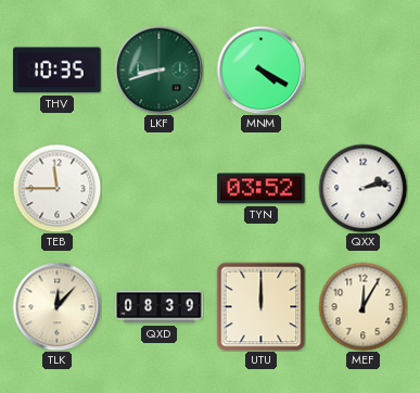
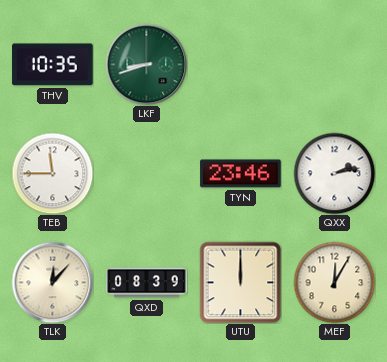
MNM: 4:20 -> none
TYN: 03:52 -> 23:46
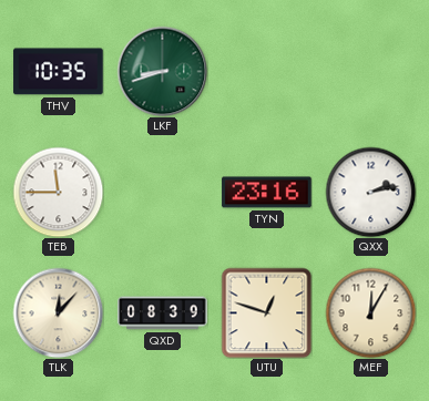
TYN: 23:46 -> 23:16
UTU: 12:00 -> 12:48
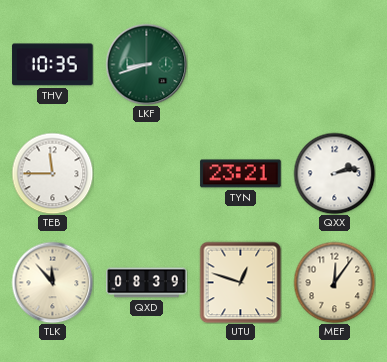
TYN: 23:16 -> 23:21
TLK: 12:07 -> 11:53
MEF: 12:05 -> 12:06
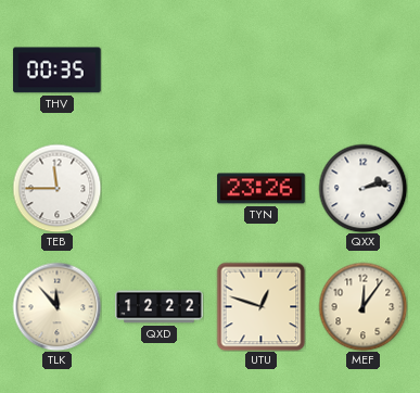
THV: 10:35 -> 00:35
LKF: 8:42 -> none
TYN: 23:21 -> 23:26
QXD: 08:39 -> 12:22
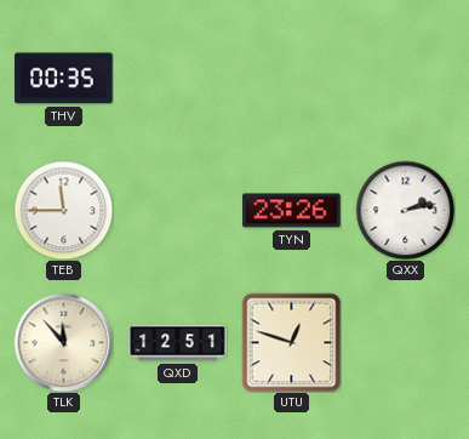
QXD: 12:22 -> 12:51
MEF: 12:06 -> none
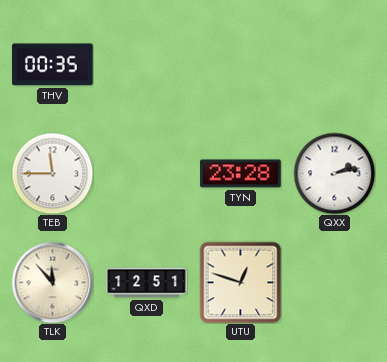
TYN: 23:26 -> 23:28
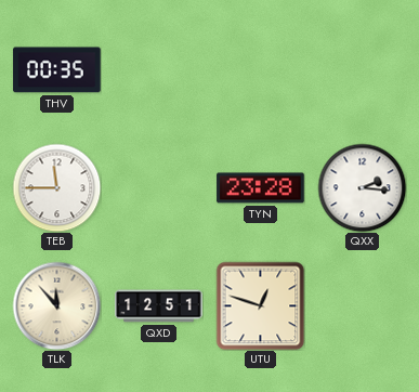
QXX: 2:13 -> 2:16
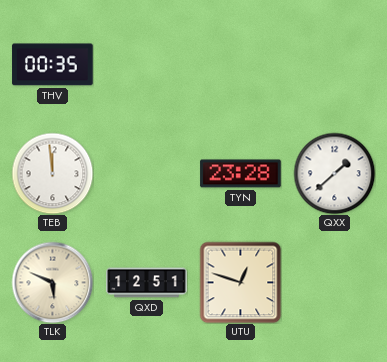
TEB: 11:45 -> 11:59
QXX: 2:16 -> 1:38
TLK: 11:53 -> 5:49
